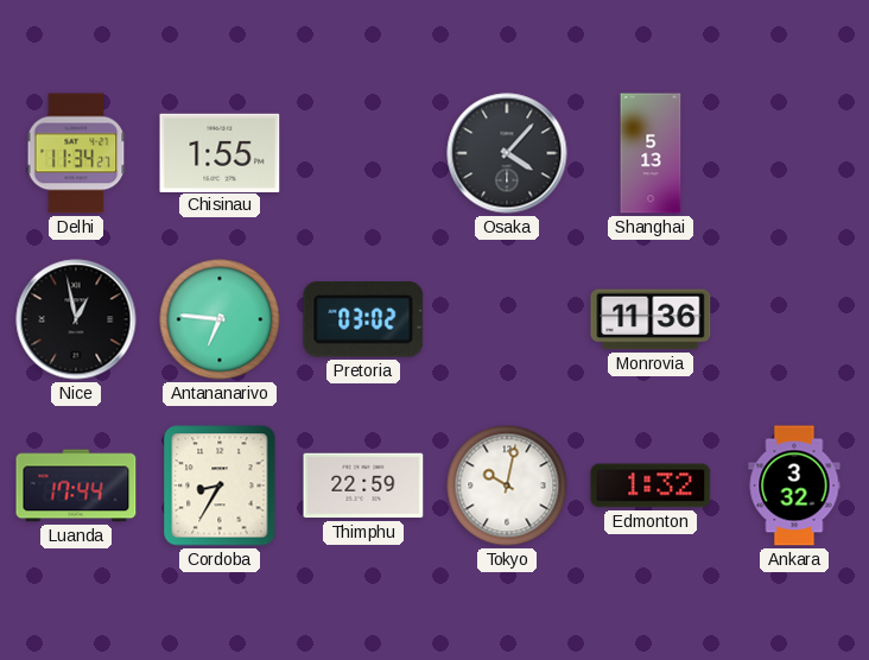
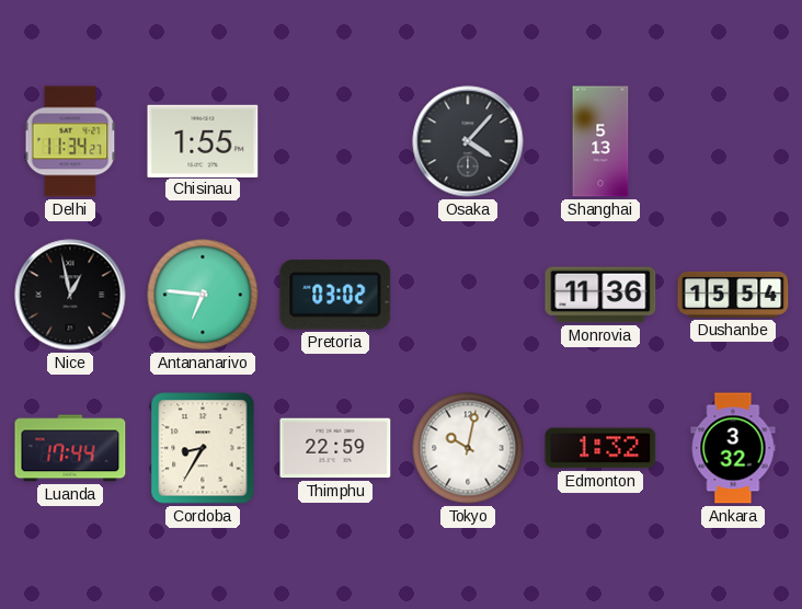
Dushanbe: none -> 15:54
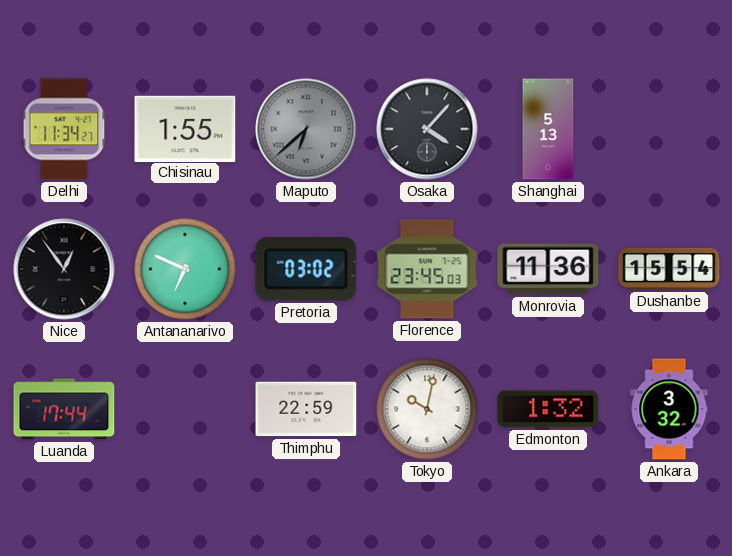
Maputo: none -> 6:38
Nice: 12:58 -> 12:54
Antananarivo: 6:46 -> 6:49
Florence: none -> 23:45
Cordoba: 8:35 -> none
